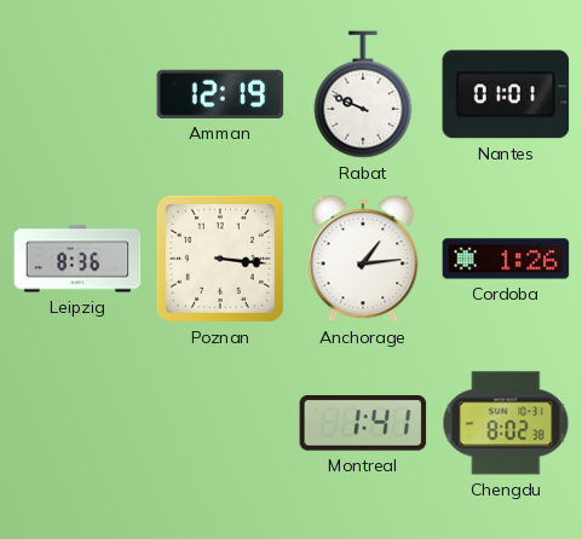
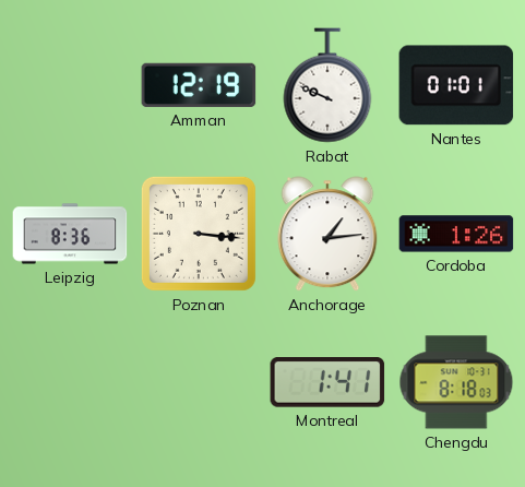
Chengdu: 8:02 -> 8:18
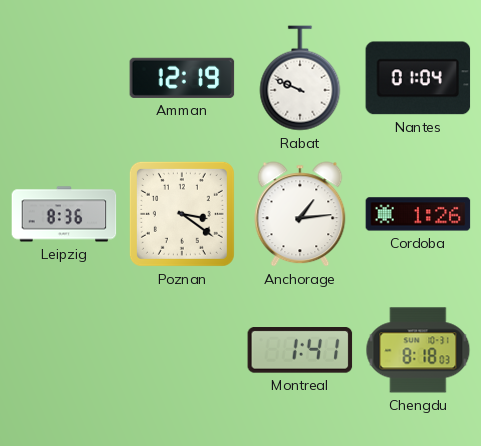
Nantes: 01:01 -> 01:04
Poznan: 3:16 -> 3:21
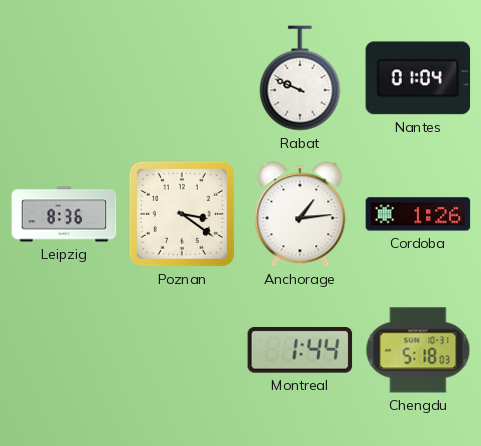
Amman: 12:19 -> none
Montreal: 1:41 -> 1:44
Chengdu: 8:18 -> 5:18
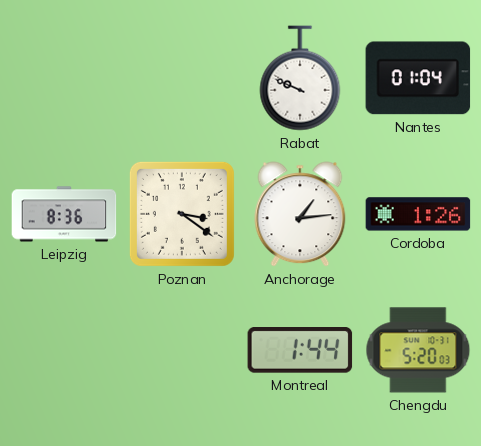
Chengdu: 5:18 -> 5:20
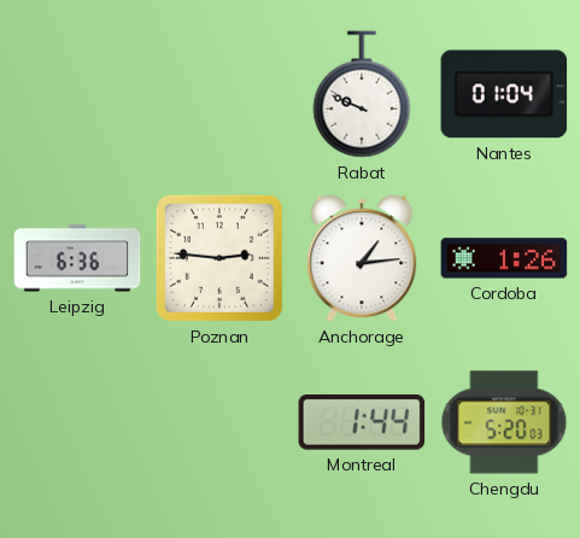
Leipzig: 8:36 -> 6:36
Poznan: 3:21 -> 2:46
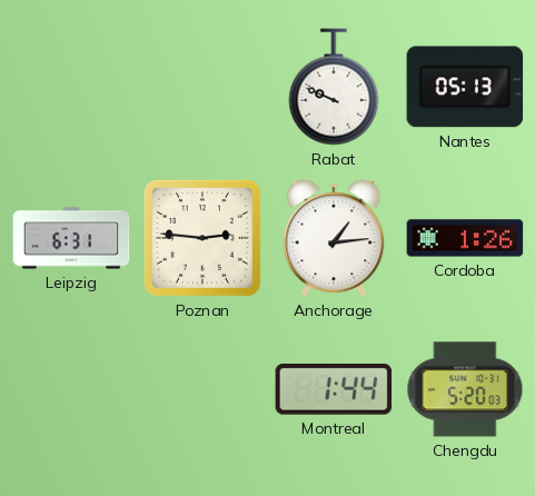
Nantes: 01:04 -> 05:13
Leipzig: 6:36 -> 6:31
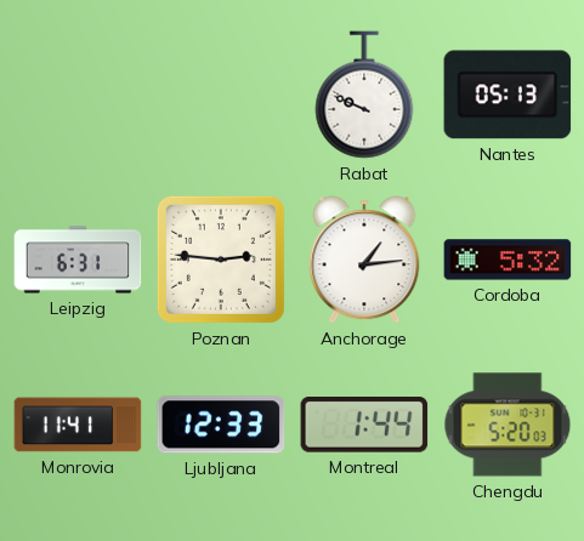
Cordoba: 1:26 -> 5:32
Monrovia: none -> 11:41
Ljubljana: none -> 12:33
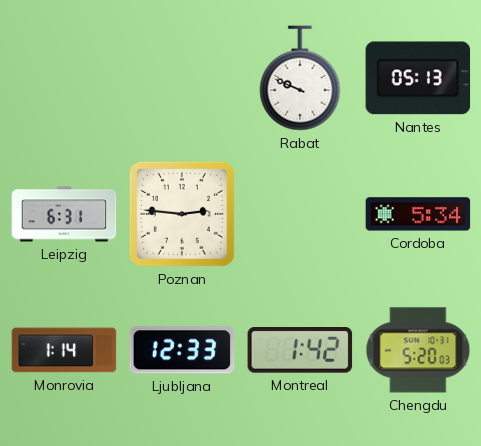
Anchorage: 1:14 -> none
Cordoba: 5:32 -> 5:34
Monrovia: 11:41 -> 1:14
Montreal: 1:44 -> 1:42
